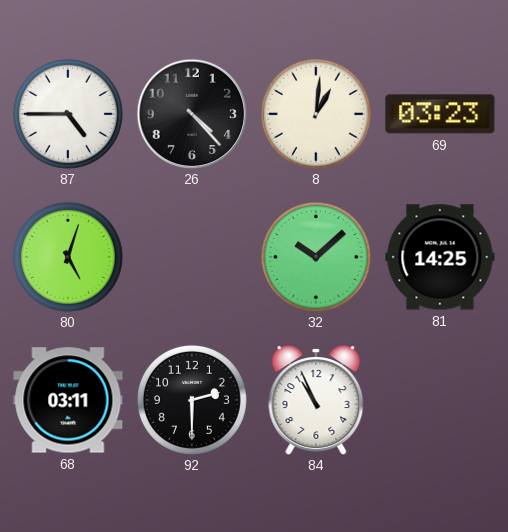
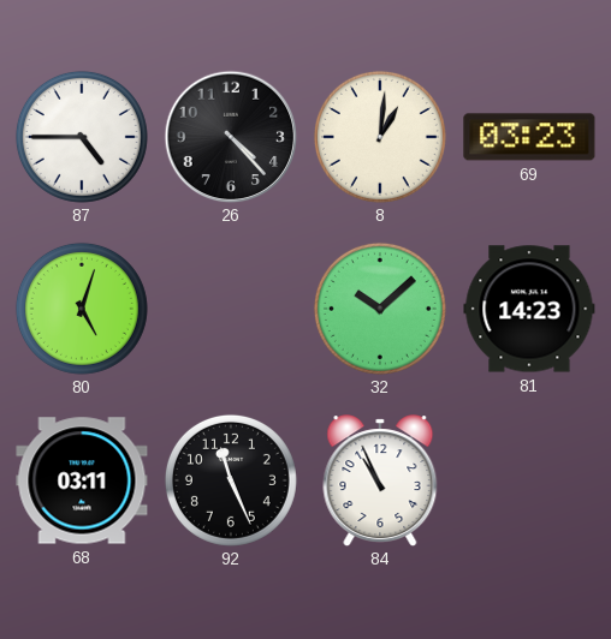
81: 14:25 -> 14:23
92: 2:30 -> 11:26
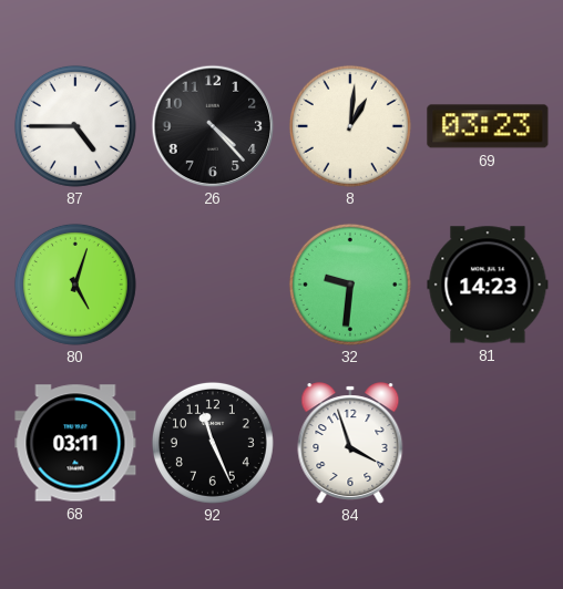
32: 10:08 -> 9:31
84: 10:56 -> 3:57
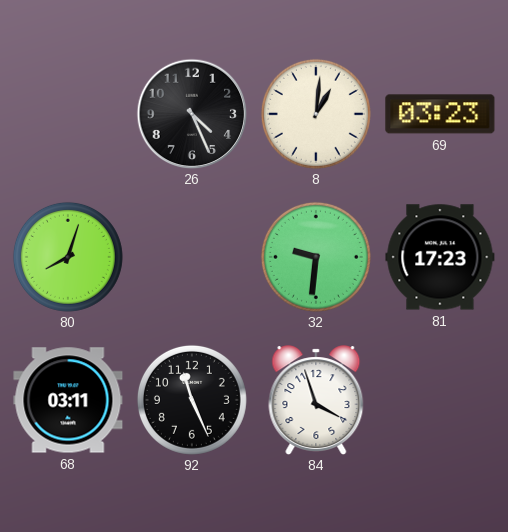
87: 4:45 -> none
26: 4:23 -> 4:26
80: 5:03 -> 8:03
81: 14:23 -> 17:23
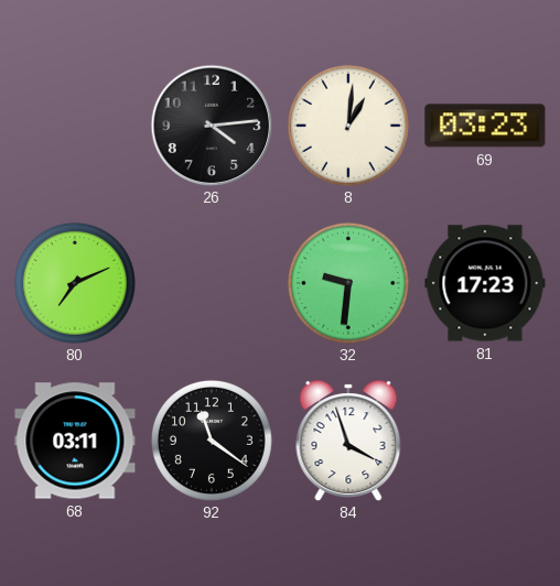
26: 4:26 -> 4:14
80: 8:03 -> 7:11
92: 11:26 -> 11:21
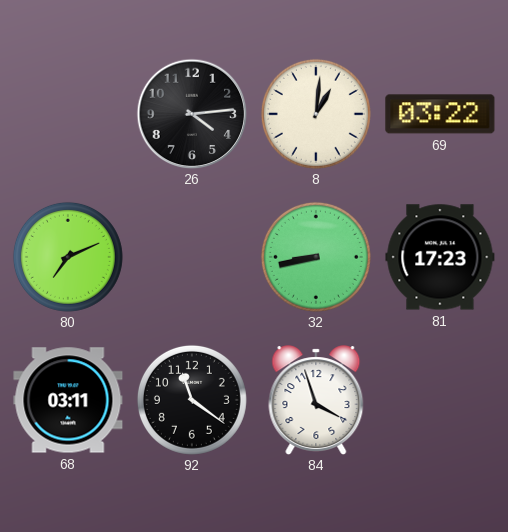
69: 03:23 -> 03:22
32: 9:31 -> 8:43
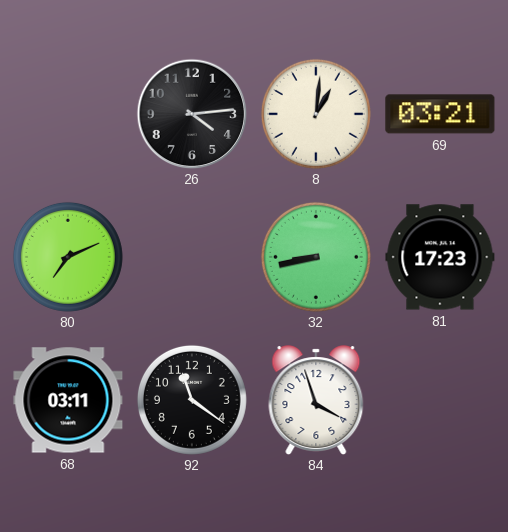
69: 03:22 -> 03:21
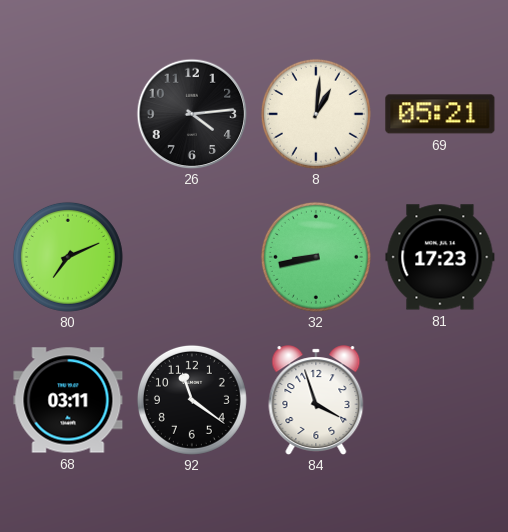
69: 03:21 -> 05:21
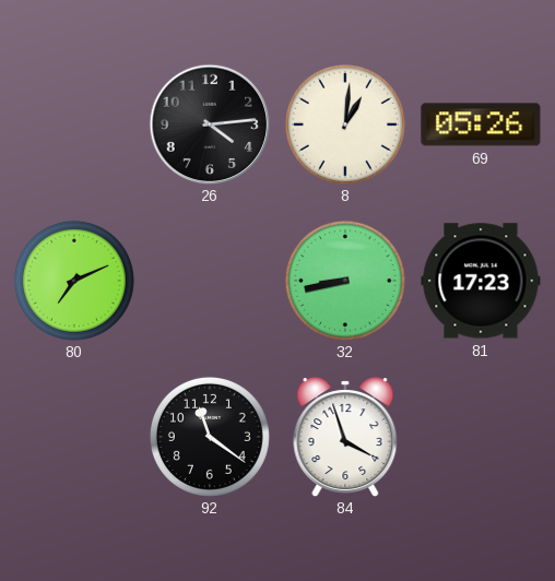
69: 05:21 -> 05:26
68: 03:11 -> none
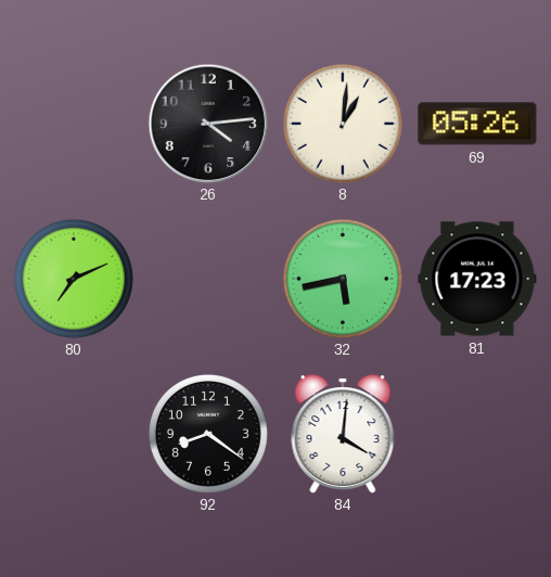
32: 8:43 -> 5:43
92: 11:21 -> 8:21
84: 3:57 -> 4:01
